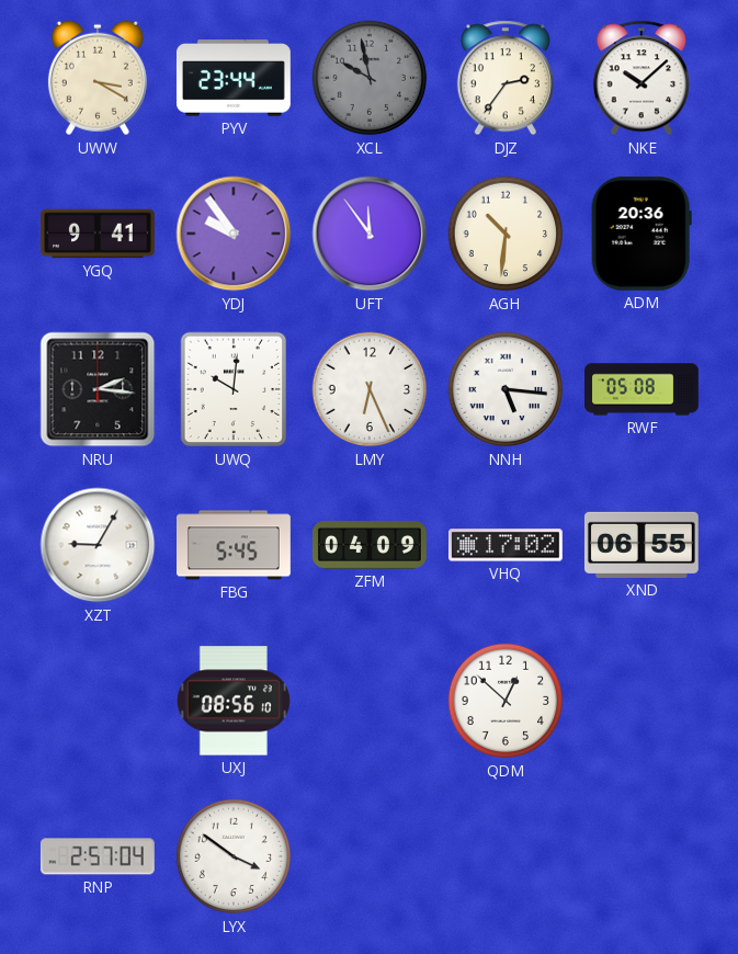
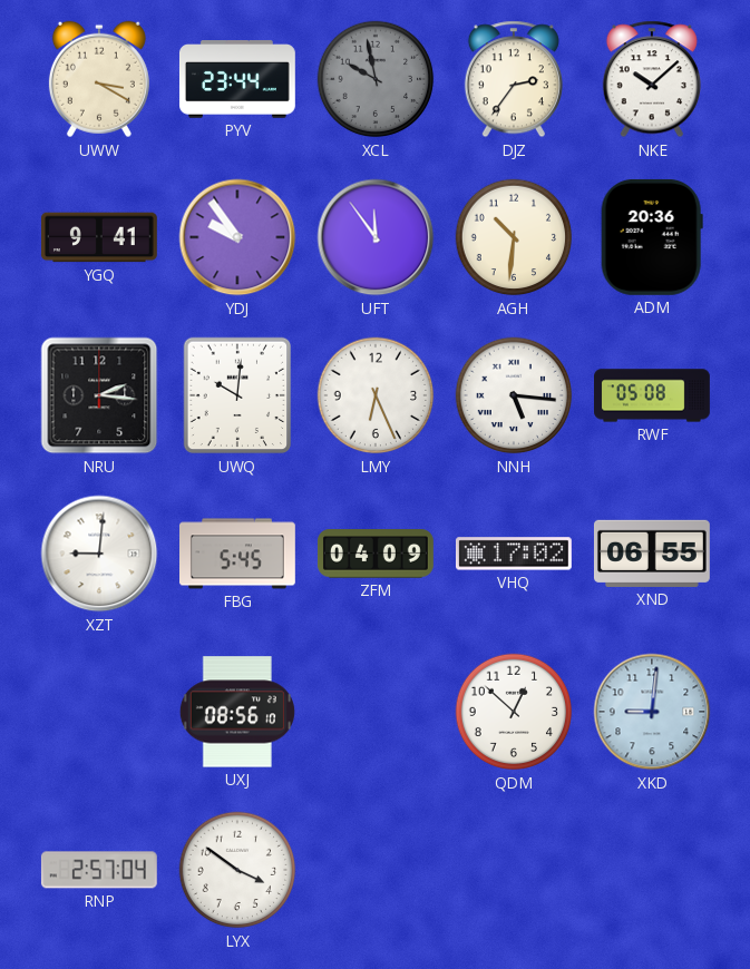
XZT: 9:05 -> 9:01
XKD: none -> 9:01
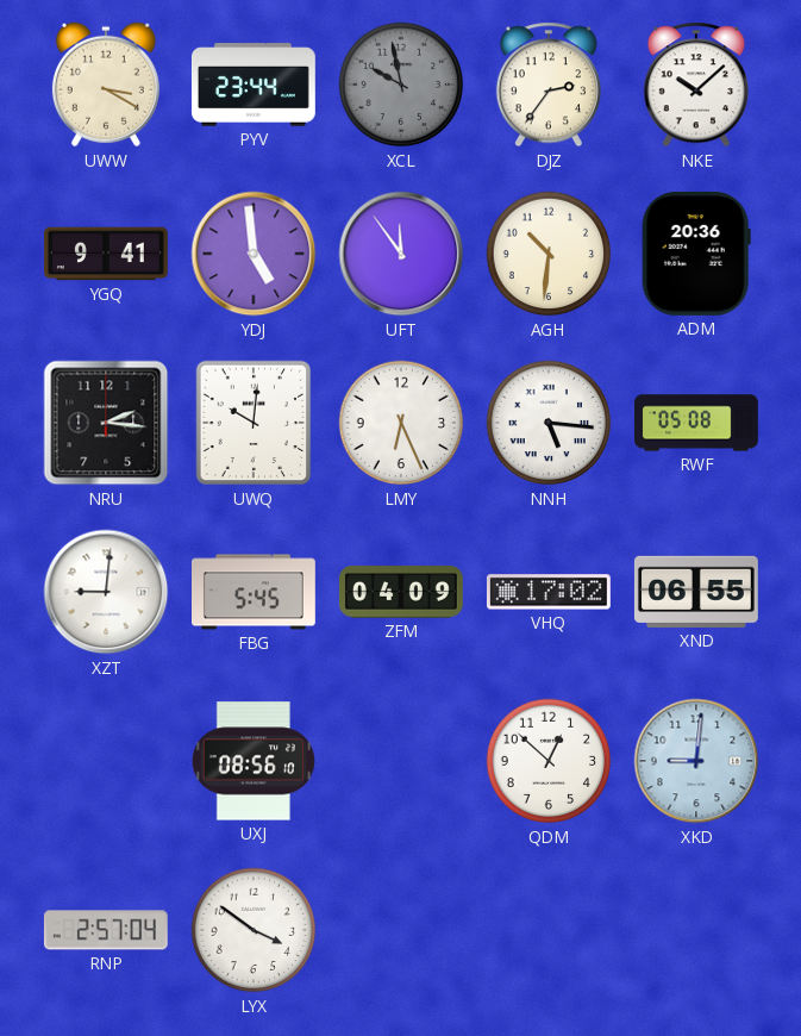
YDJ: 9:54 -> 4:59
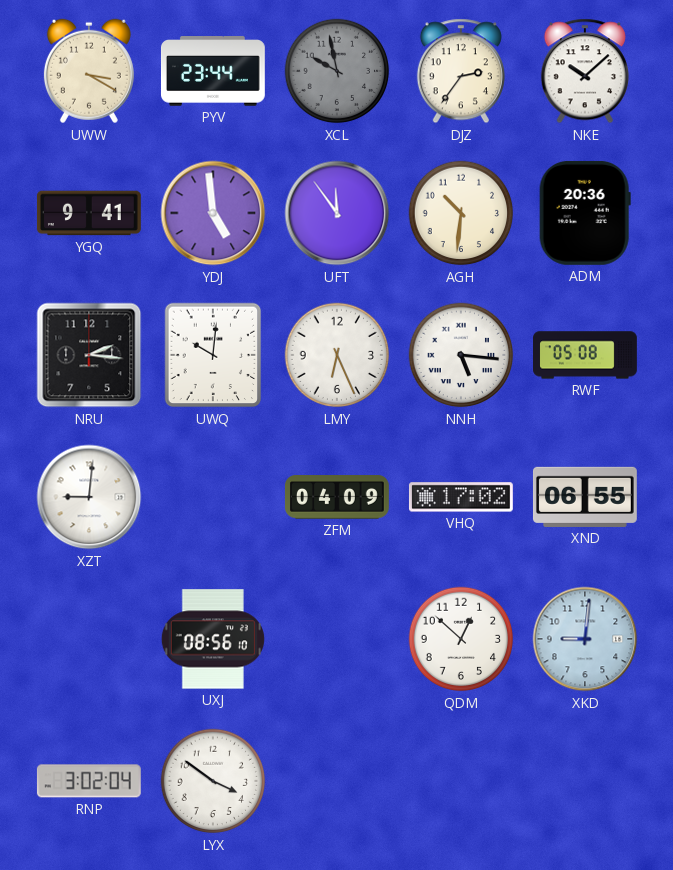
FBG: 5:45 -> none
RNP: 2:57 -> 3:02
